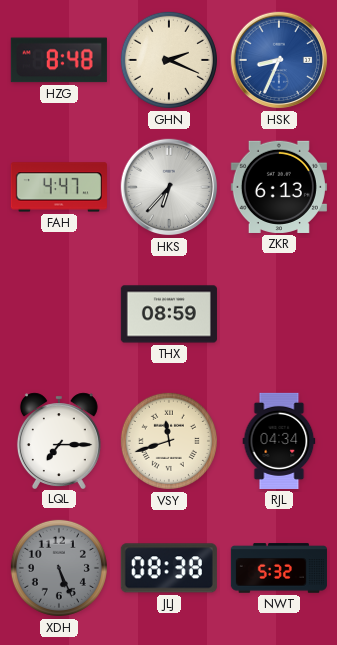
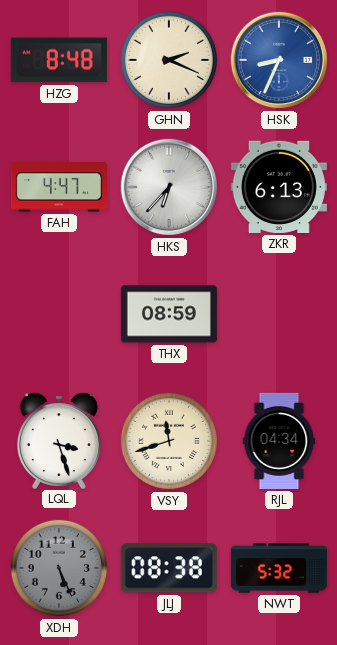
LQL: 7:15 -> 3:27
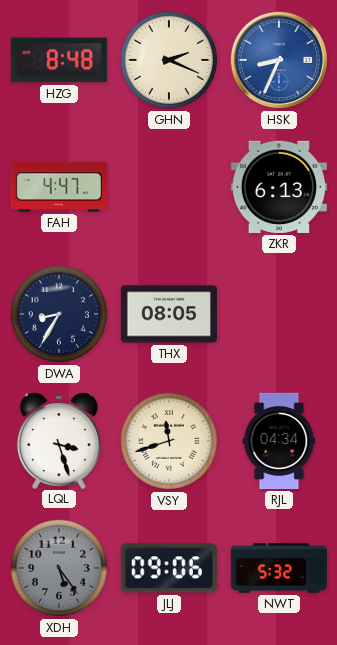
HKS: 6:37 -> none
DWA: none -> 8:35
THX: 08:59 -> 08:05
XDH: 5:26 -> 5:24
JLJ: 08:38 -> 09:06
